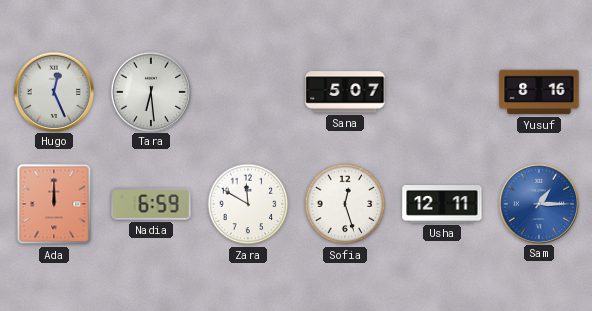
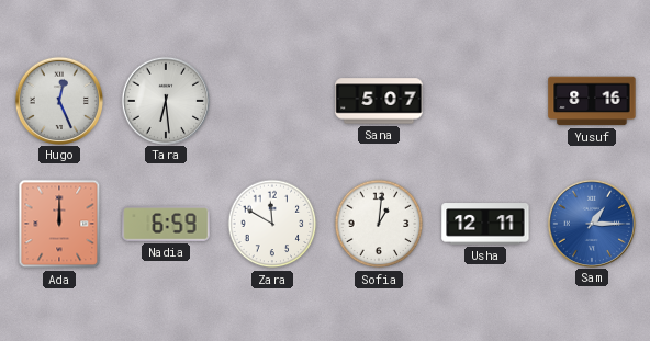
Sofia: 12:27 -> 1:01
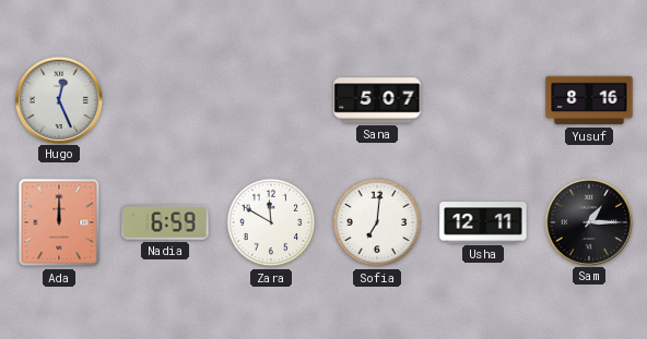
Tara: 6:29 -> none
Sofia: 1:01 -> 7:01
Sam dial: blue -> black
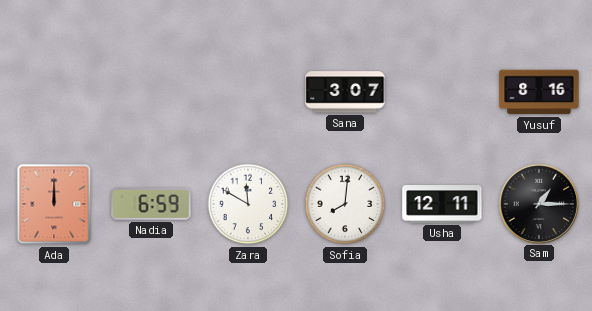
Hugo: 12:26 -> none
Sana: 5:07 -> 3:07
Sofia: 7:01 -> 8:01
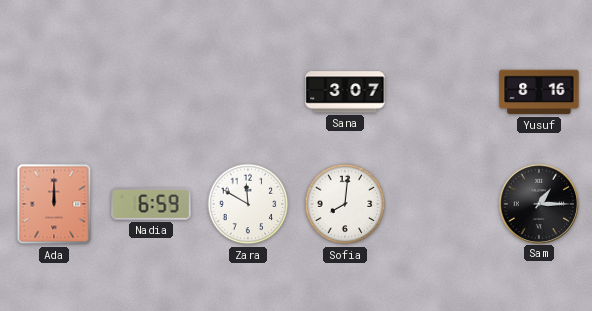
Usha: 12:11 -> none
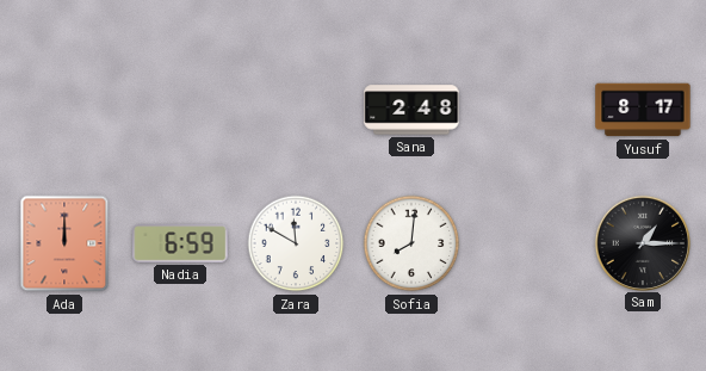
Sana: 3:07 -> 2:48
Yusuf: 8:16 -> 8:17
